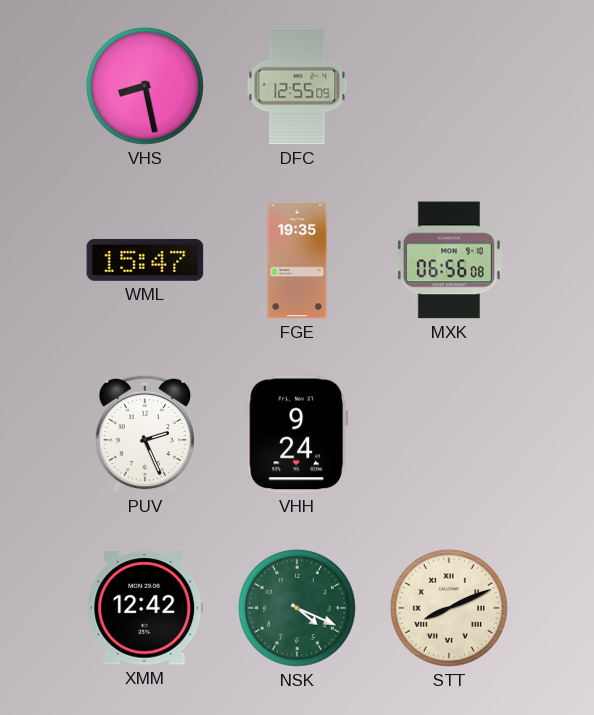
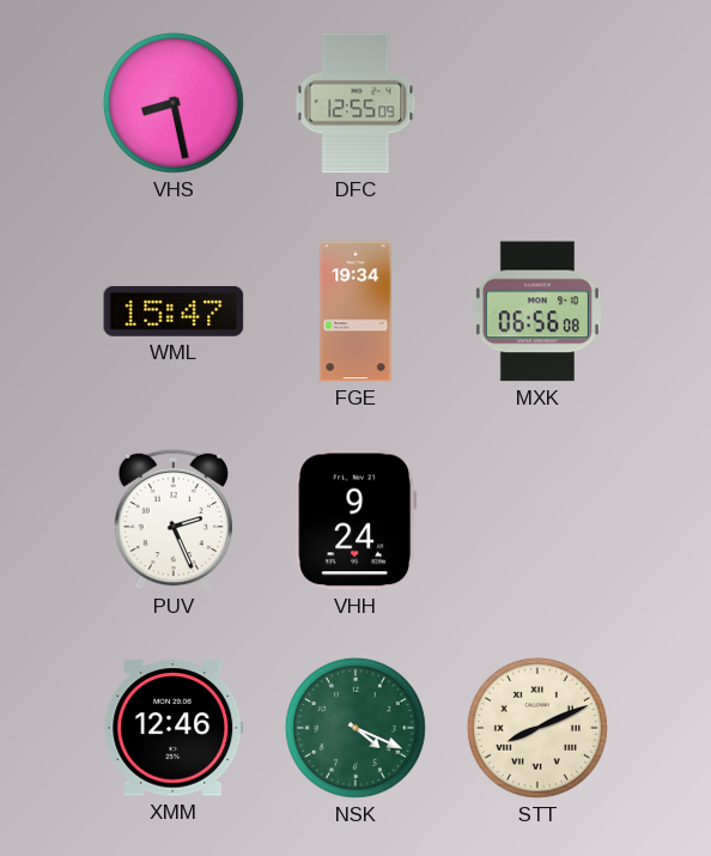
FGE: 19:35 -> 19:34
XMM: 12:42 -> 12:46
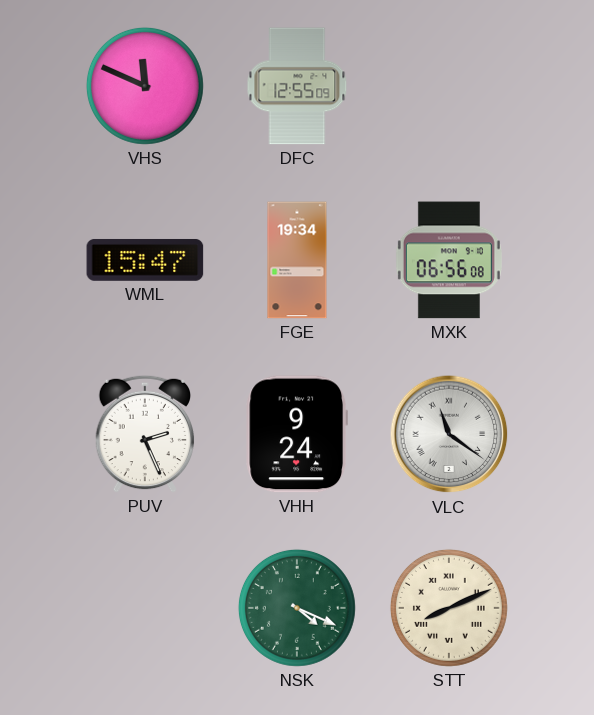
VHS: 8:28 -> 11:49
VLC: none -> 11:21
XMM: 12:46 -> none
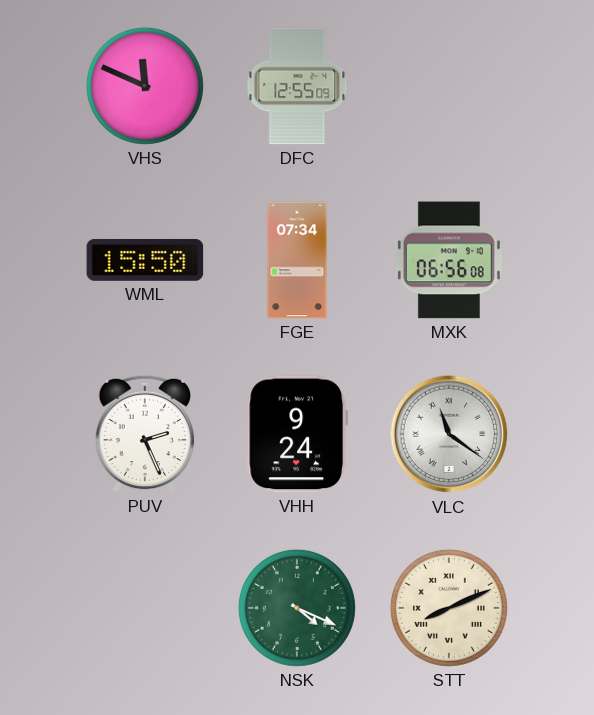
WML: 15:47 -> 15:50
FGE: 19:34 -> 07:34
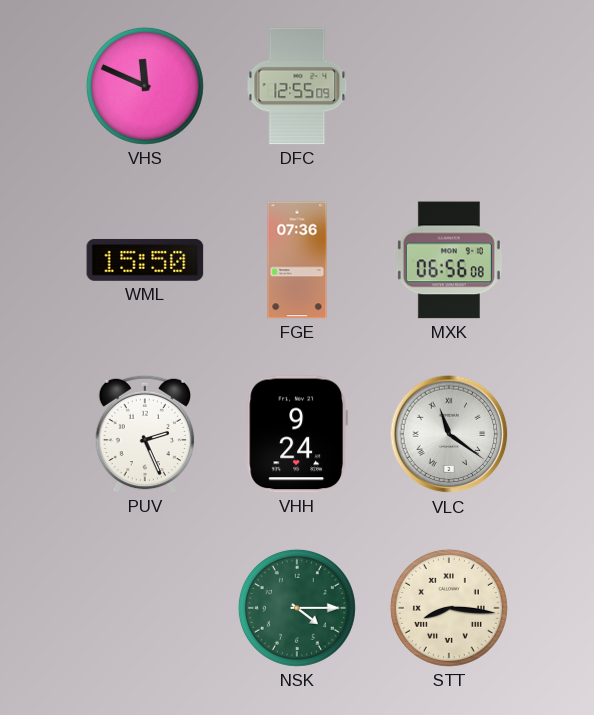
FGE: 07:34 -> 07:36
NSK: 4:19 -> 4:15
STT: 8:11 -> 8:16
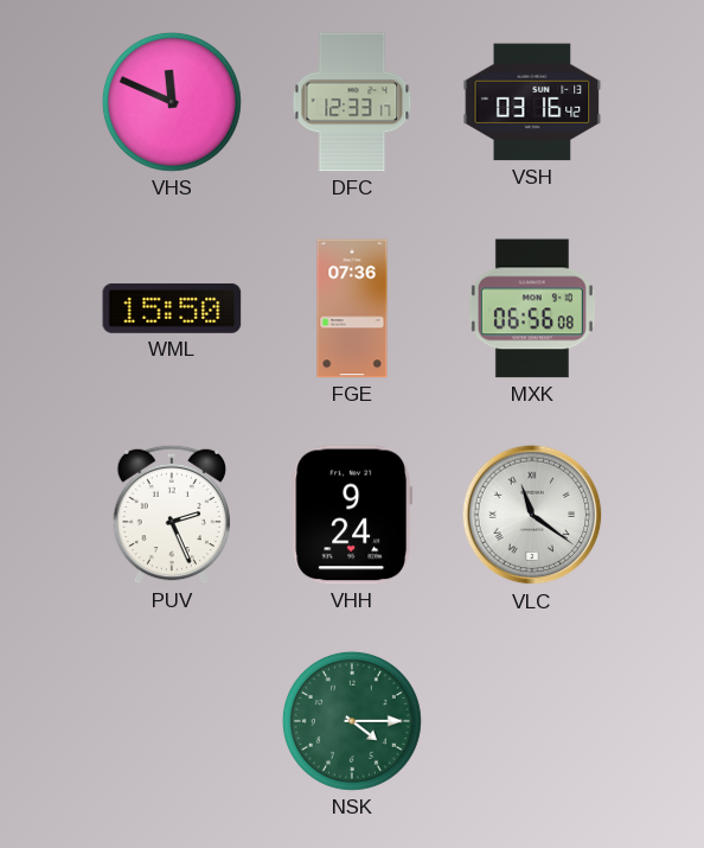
DFC: 12:55 -> 12:33
VSH: none -> 03:16
STT: 8:16 -> none
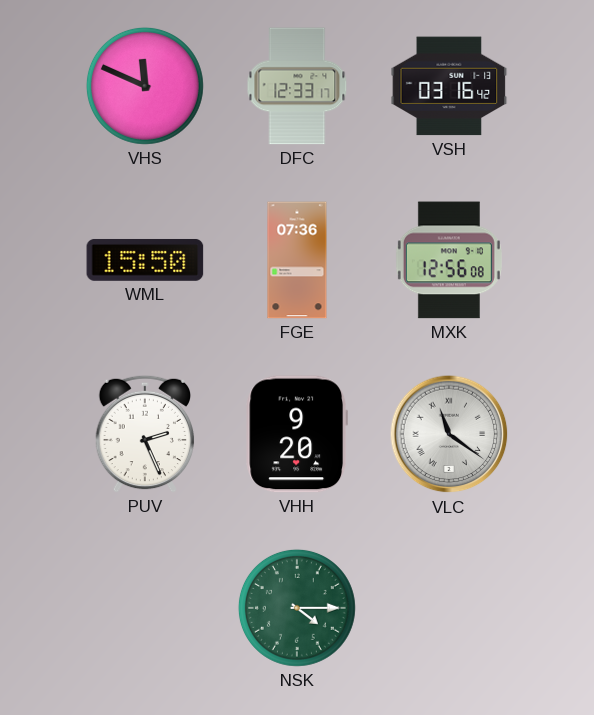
MXK: 06:56 -> 12:56
VHH: 9:24 -> 9:20
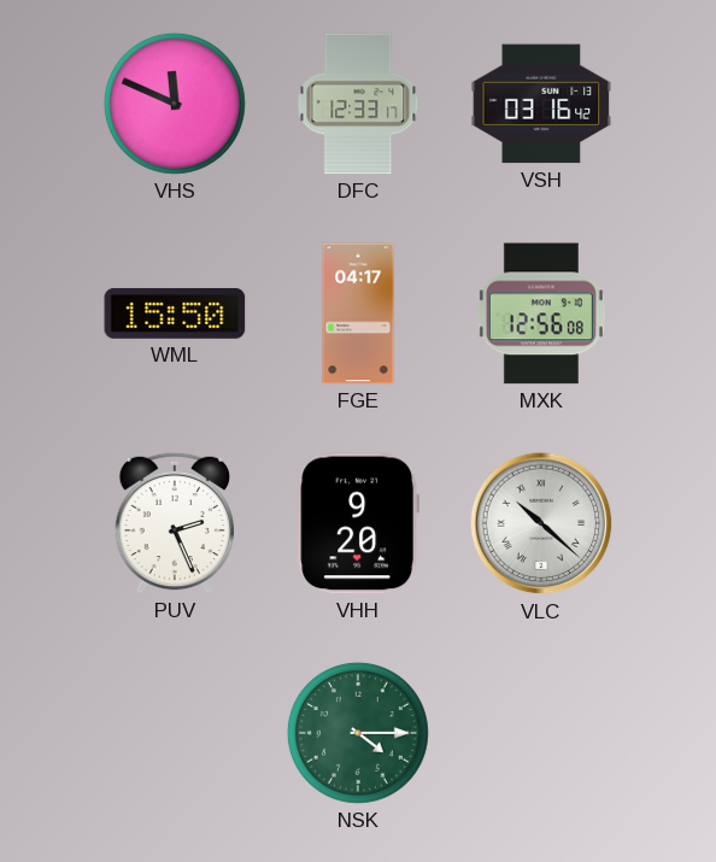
FGE: 07:36 -> 04:17
VLC: 11:21 -> 10:22
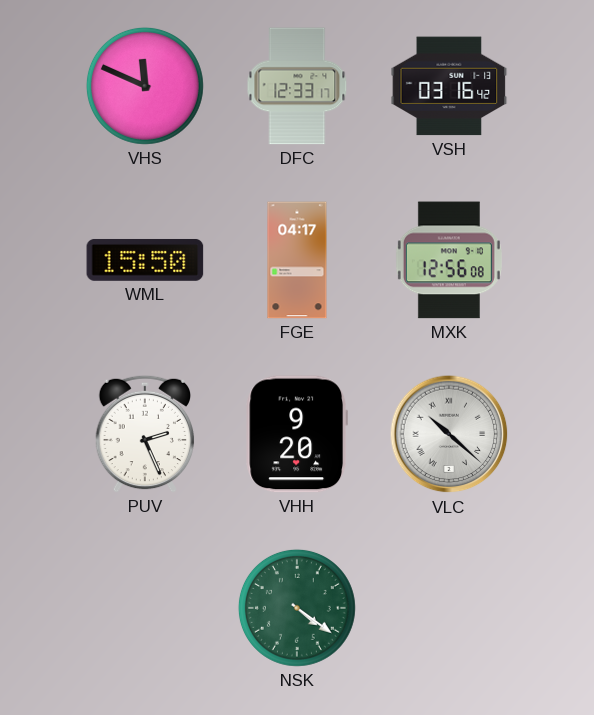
NSK: 4:15 -> 4:21
